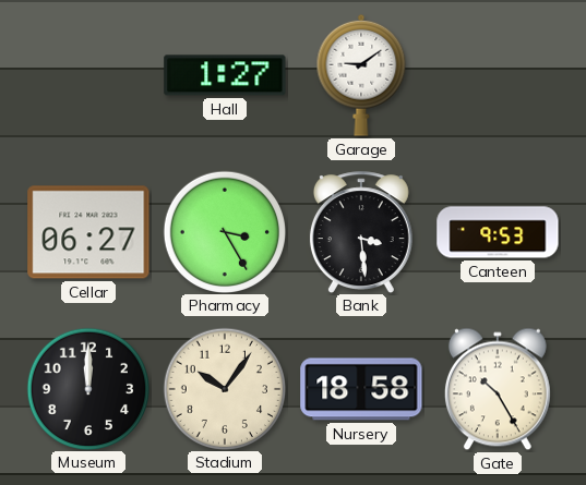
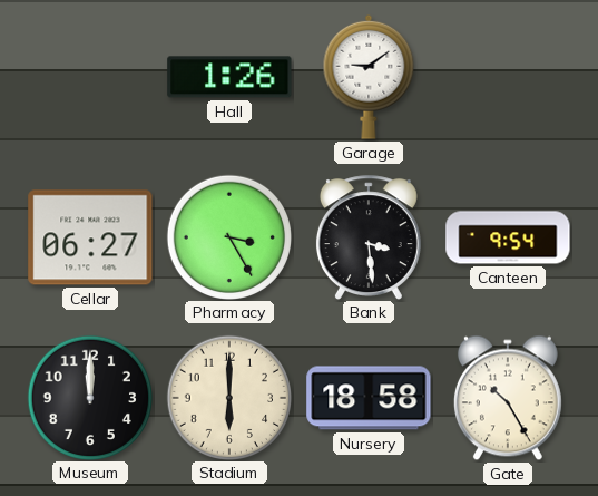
Hall: 1:27 -> 1:26
Canteen: 9:53 -> 9:54
Stadium: 10:06 -> 6:00
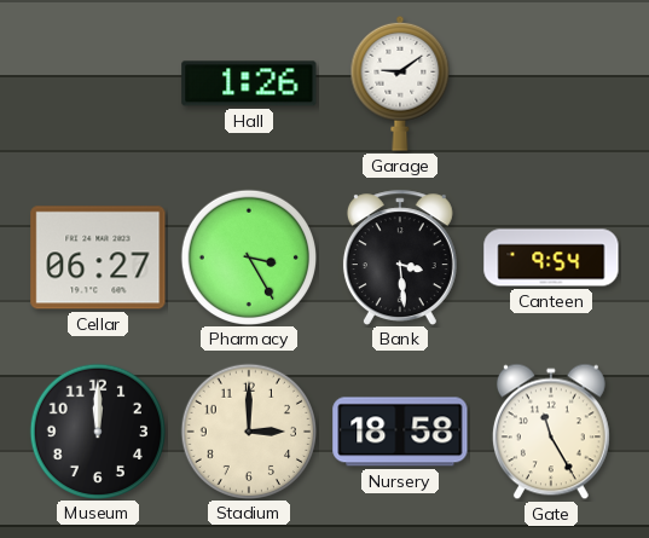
Stadium: 6:00 -> 3:00
Gate: 10:25 -> 11:25
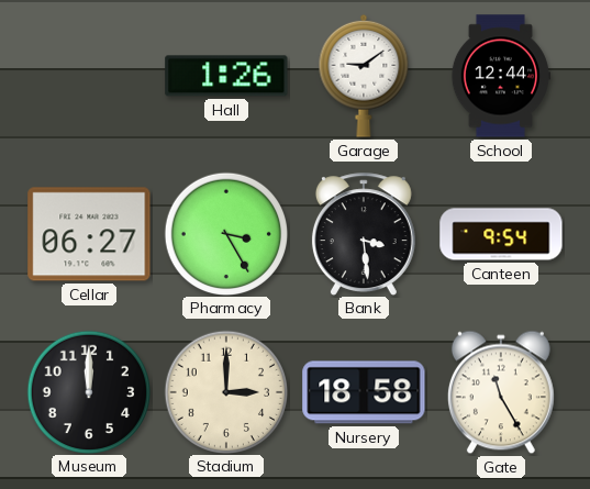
School: none -> 12:44
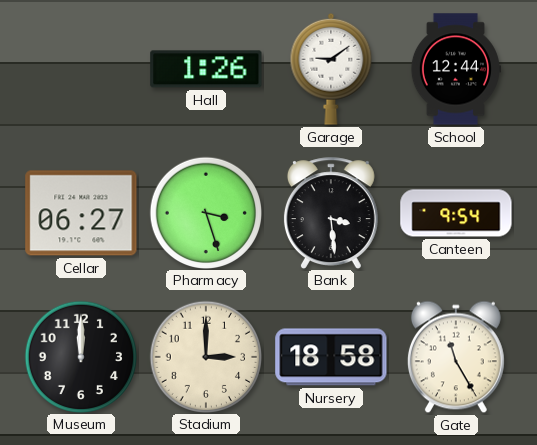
Pharmacy: 3:25 -> 3:27
